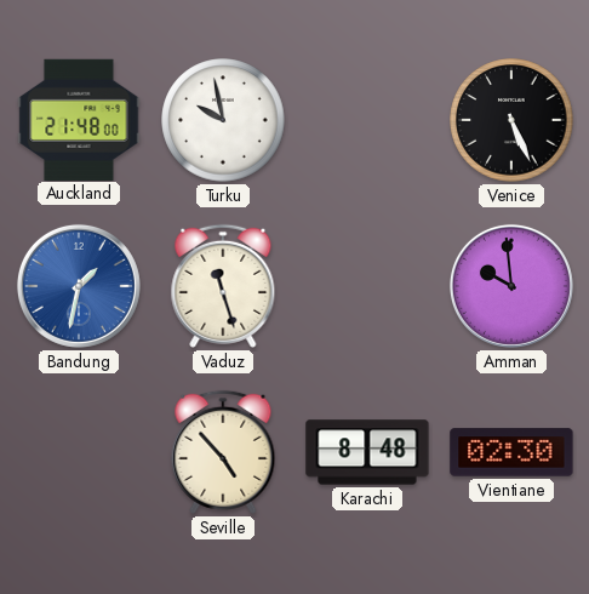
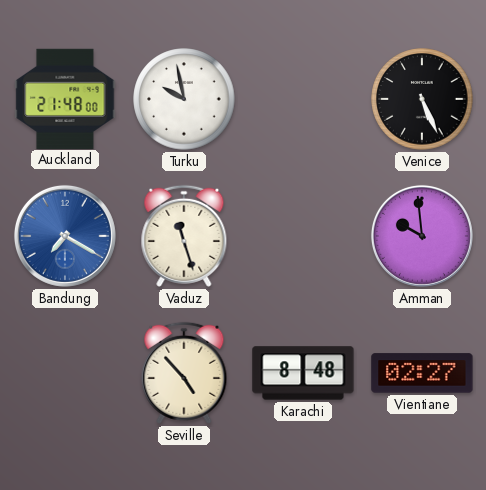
Bandung: 1:32 -> 7:20
Vientiane: 02:30 -> 02:27
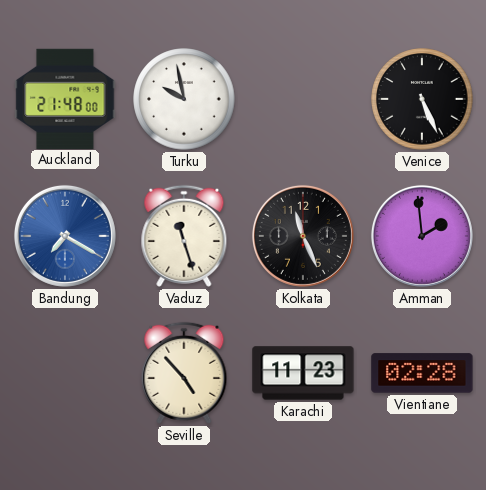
Kolkata: none -> 11:26
Amman: 9:59 -> 1:59
Karachi: 8:48 -> 11:23
Vientiane: 02:27 -> 02:28
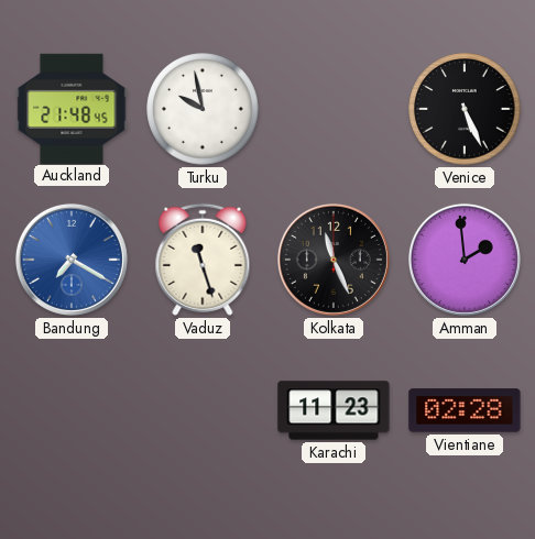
Auckland: 21:48:00 -> 21:48:45
Seville: 4:53 -> none
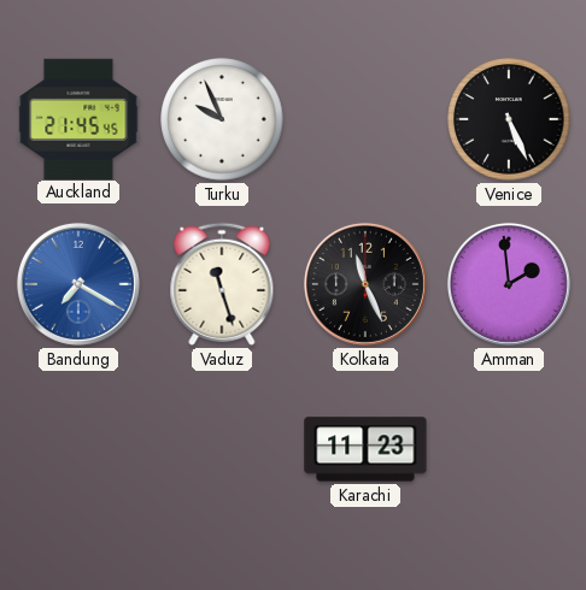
Auckland: 21:48 -> 21:45
Turku: 9:58 -> 9:56
Vientiane: 02:28 -> none
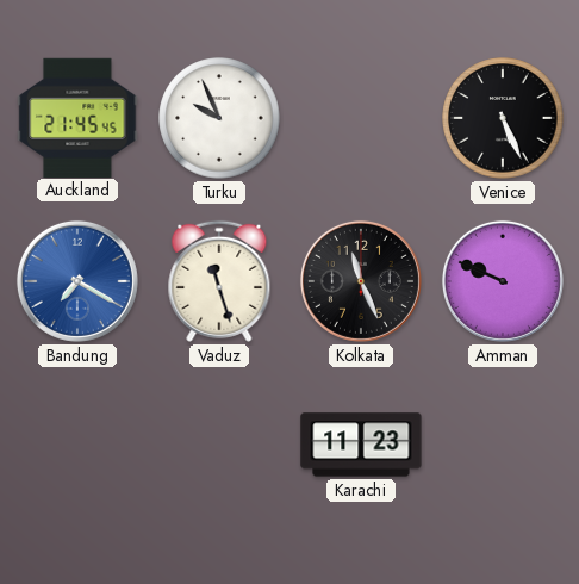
Amman: 1:59 -> 9:49
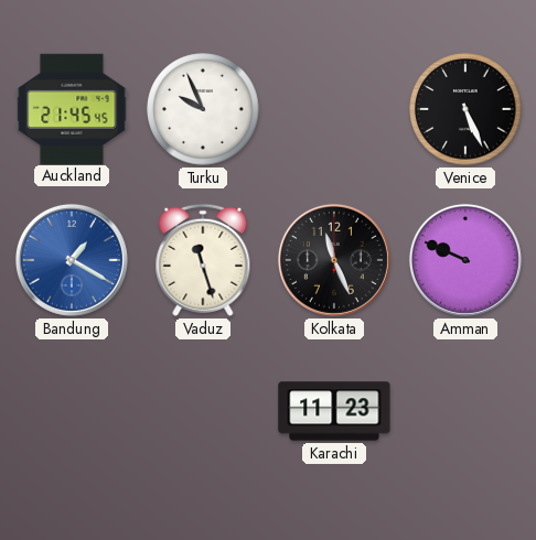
Bandung: 7:20 -> 1:20
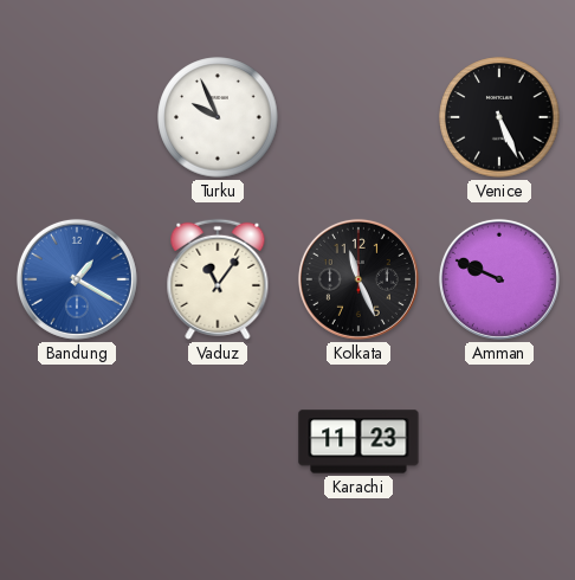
Auckland: 21:45 -> none
Vaduz: 11:27 -> 11:06
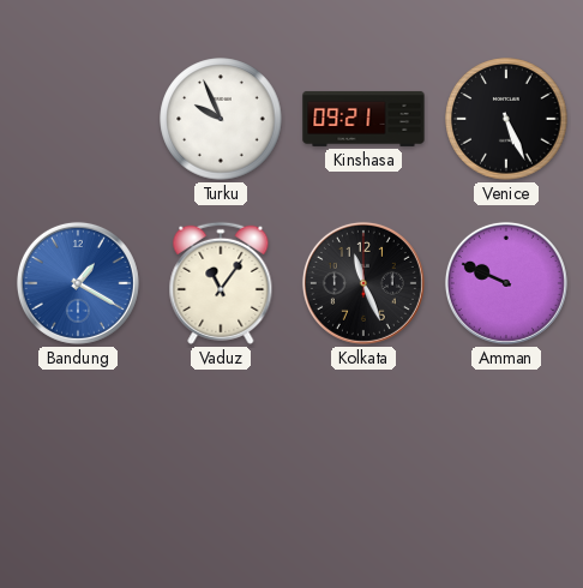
Kinshasa: none -> 09:21
Karachi: 11:23 -> none
